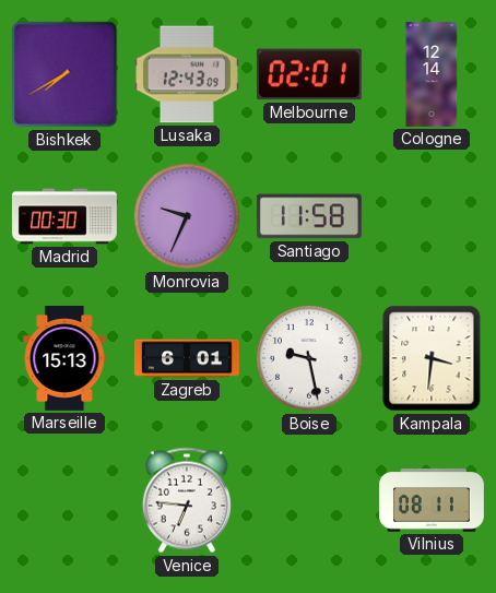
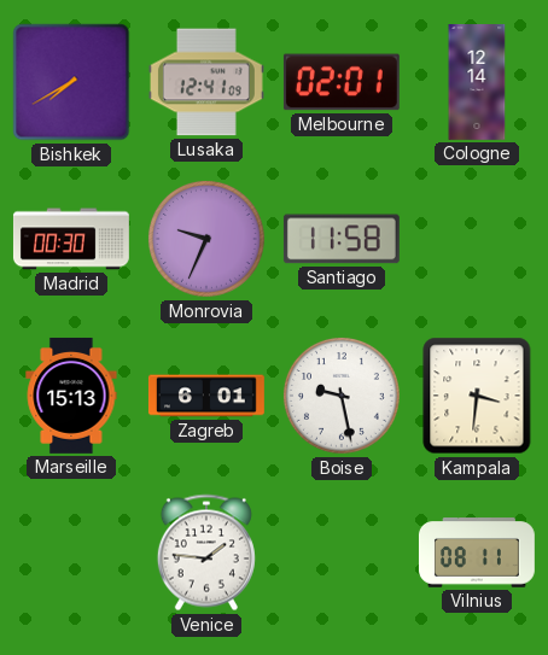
Lusaka: 12:43 -> 12:41
Venice: 6:46 -> 1:46
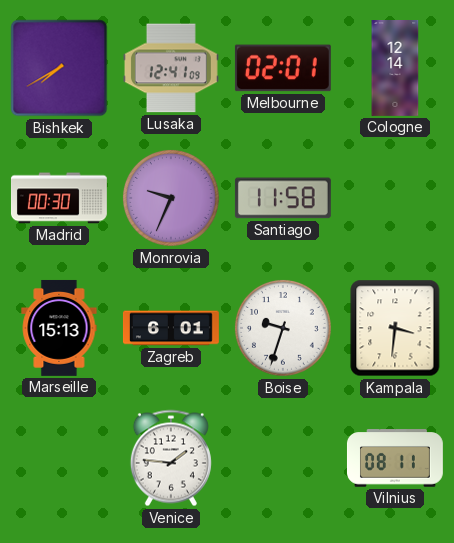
Boise: 9:28 -> 9:33
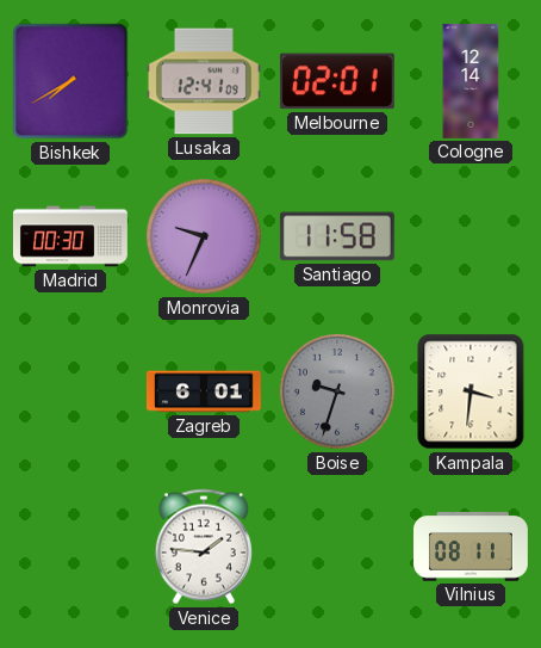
Marseille: 15:13 -> none
Boise dial: white -> grey
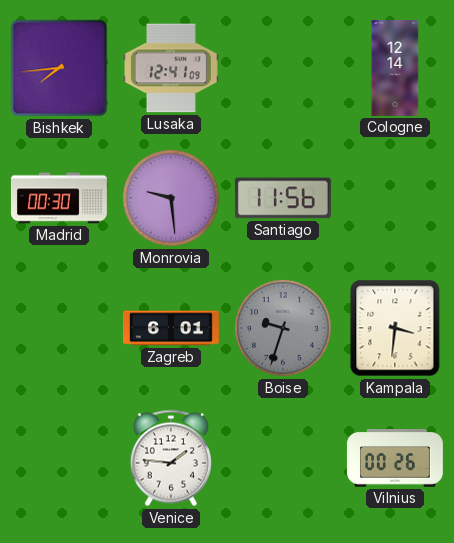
Bishkek: 7:40 -> 7:44
Melbourne: 02:01 -> none
Monrovia: 9:34 -> 9:29
Santiago: 11:58 -> 11:56
Vilnius: 08:11 -> 00:26
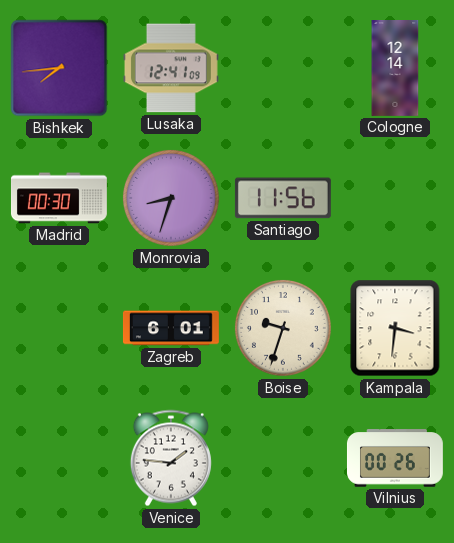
Monrovia: 9:29 -> 8:33
Boise dial: grey -> cream
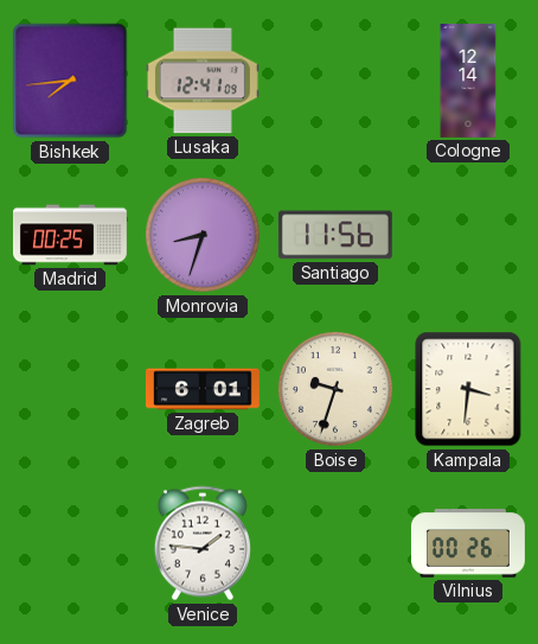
Madrid: 00:30 -> 00:25
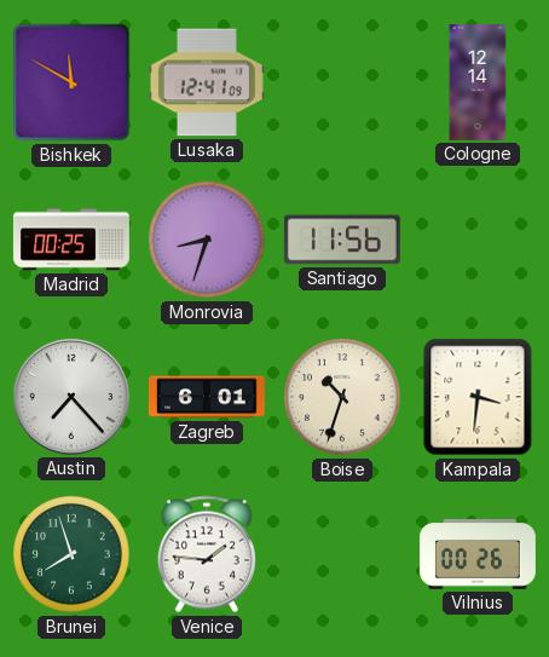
Bishkek: 7:44 -> 11:50
Austin: none -> 7:23
Boise: 9:33 -> 10:33
Brunei: none -> 7:57
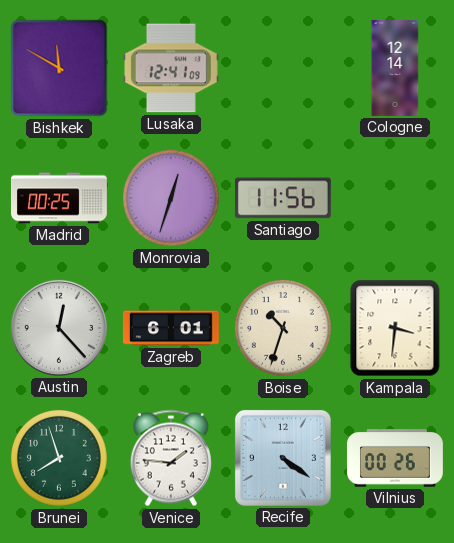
Monrovia: 8:33 -> 12:33
Austin: 7:23 -> 12:23
Recife: none -> 4:21
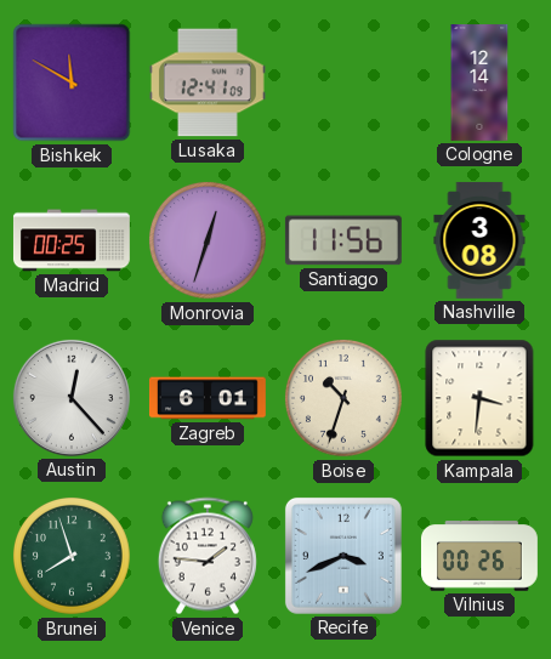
Nashville: none -> 3:08
Recife: 4:21 -> 3:41
